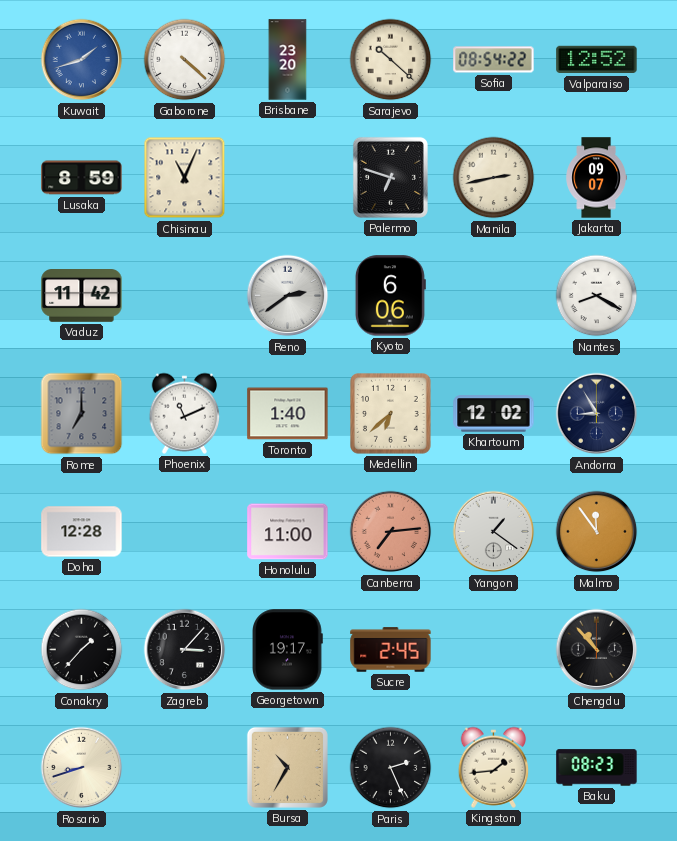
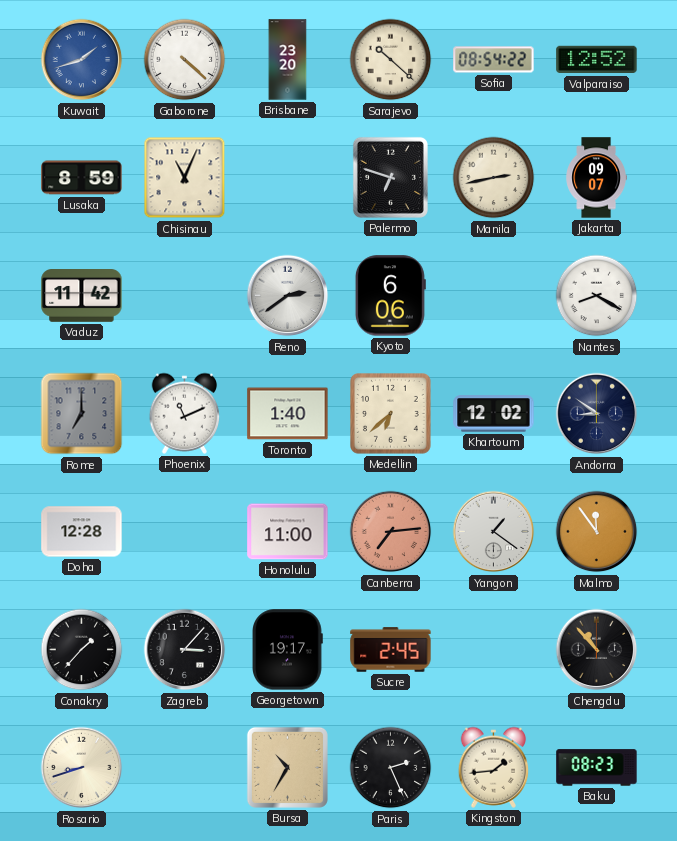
Andorra: 8:55 -> 8:51
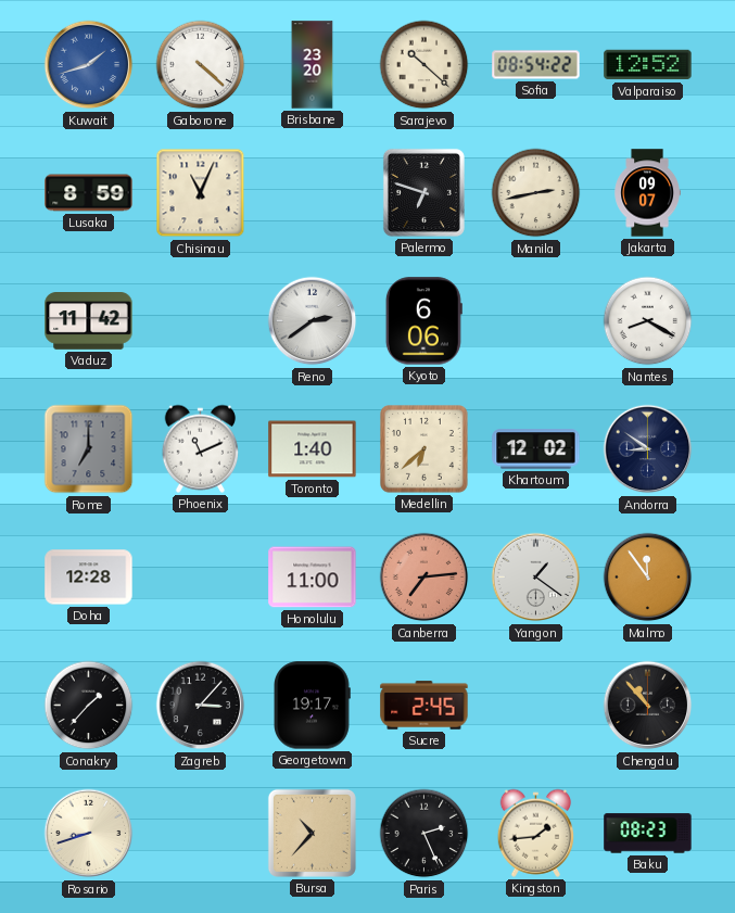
Bursa: 10:35 -> 10:37
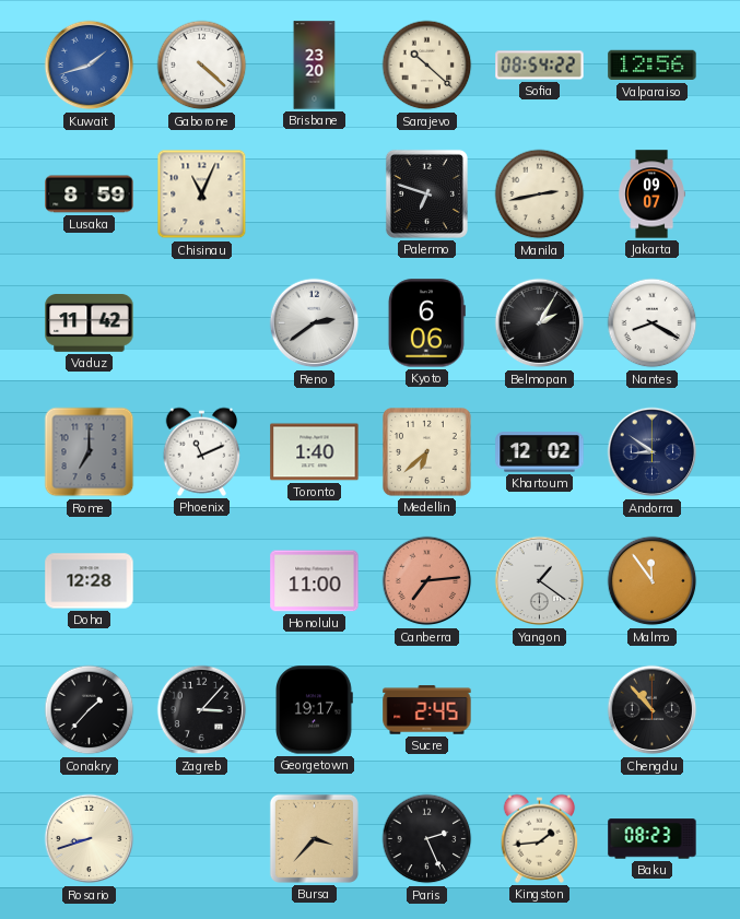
Valparaiso: 12:52 -> 12:56
Belmopan: none -> 2:05
Bursa: 10:37 -> 3:37
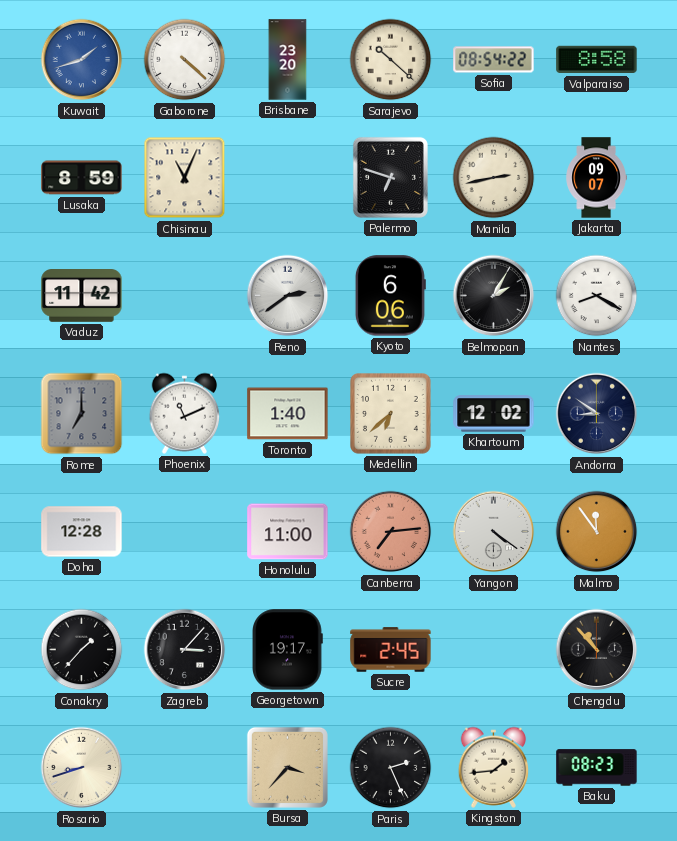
Valparaiso: 12:56 -> 8:58
Yangon: 1:21 -> 4:21
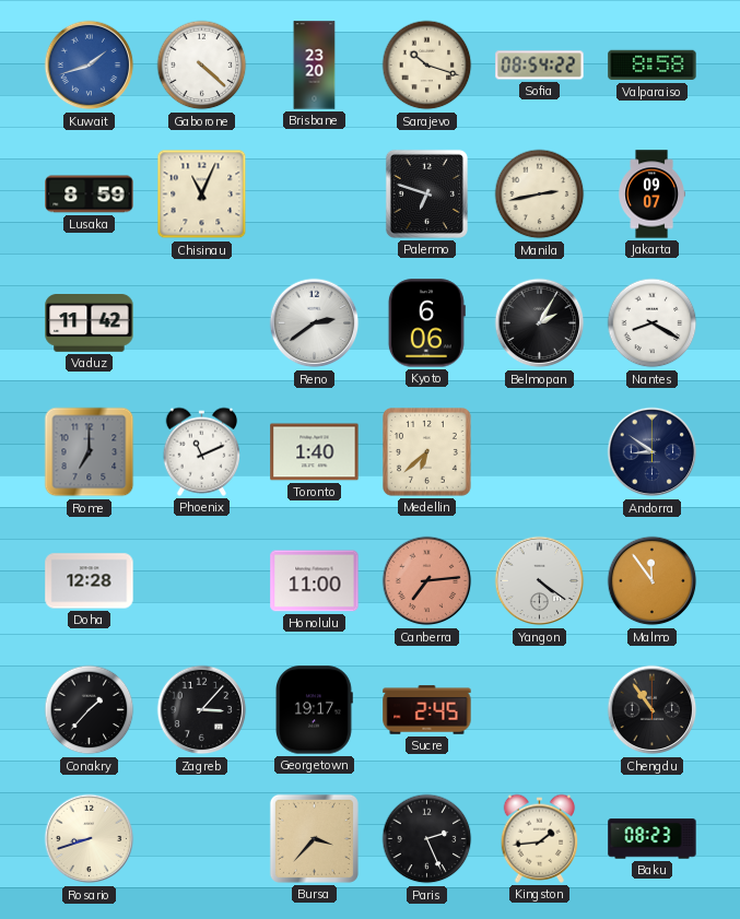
Sarajevo: 10:22 -> 10:18
Khartoum: 12:02 -> none
Chengdu: 10:53 -> 10:54
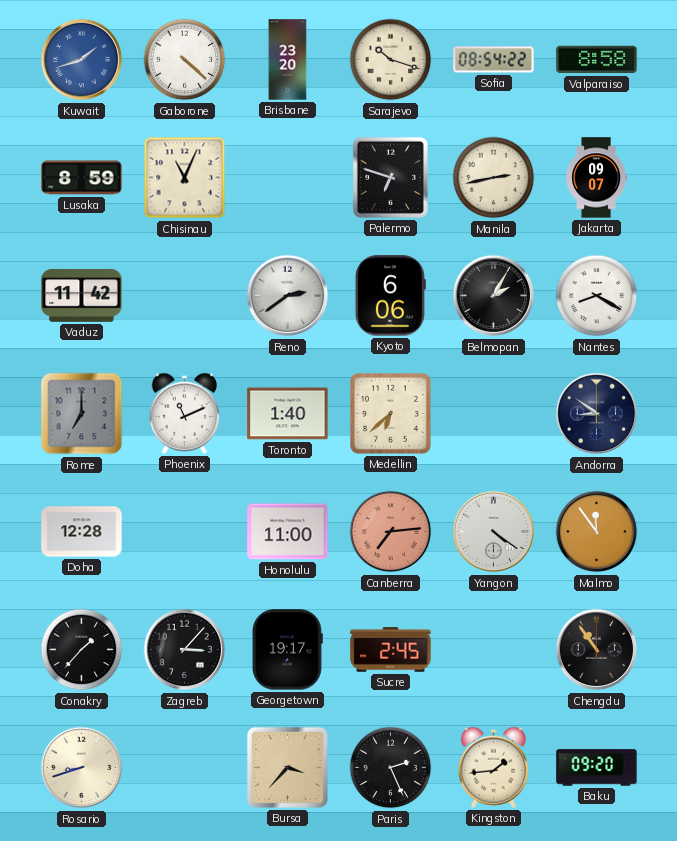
Baku: 08:23 -> 09:20
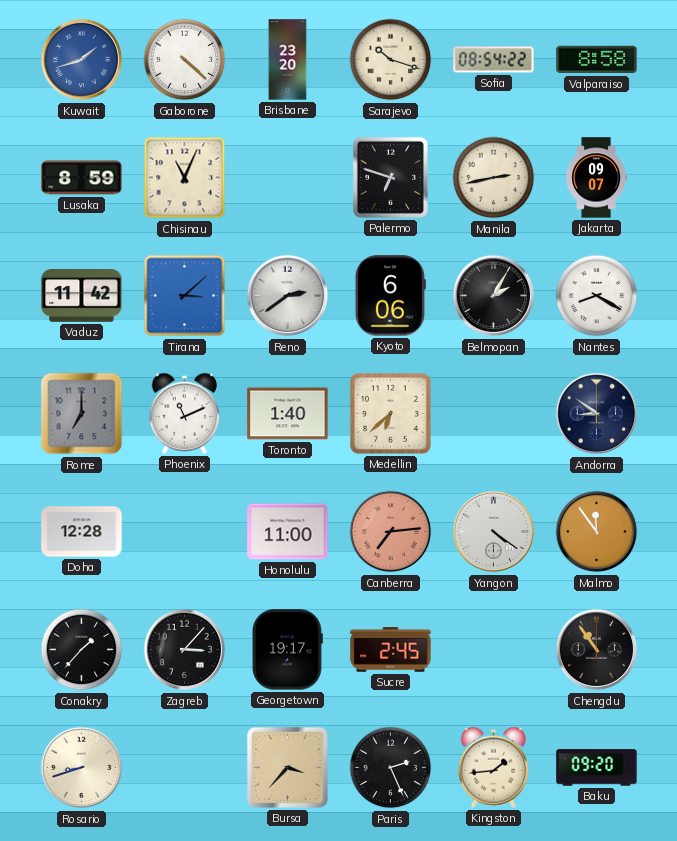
Tirana: none -> 3:08
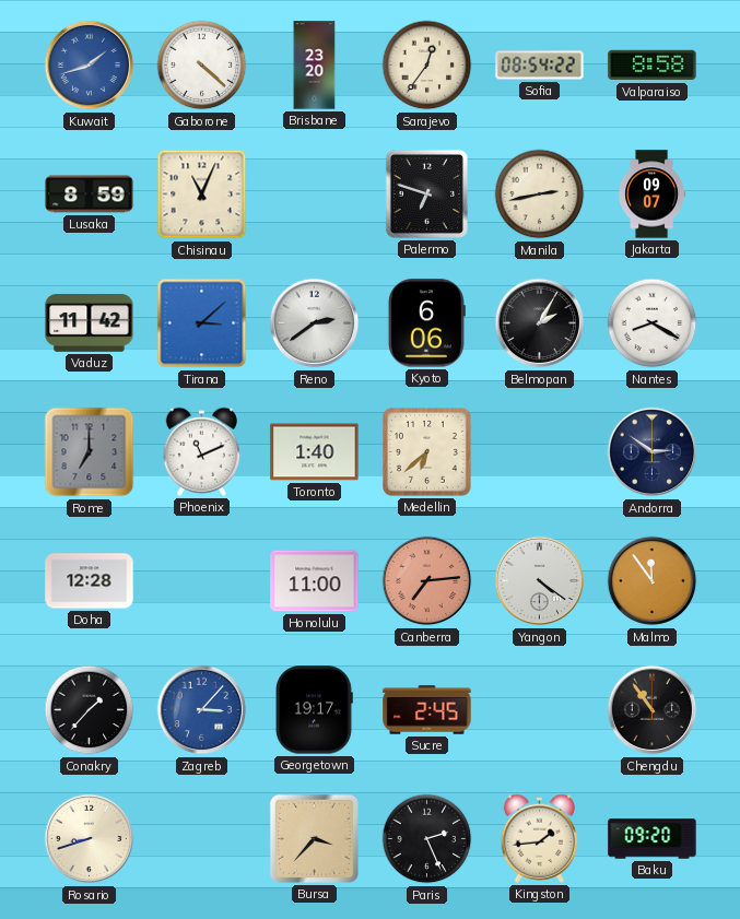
Sarajevo: 10:18 -> 12:36
Andorra: 8:51 -> 2:51
Zagreb dial: black -> blue
